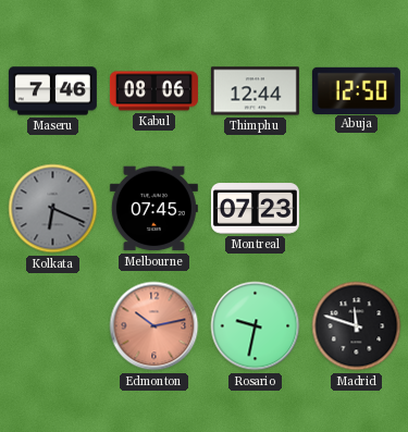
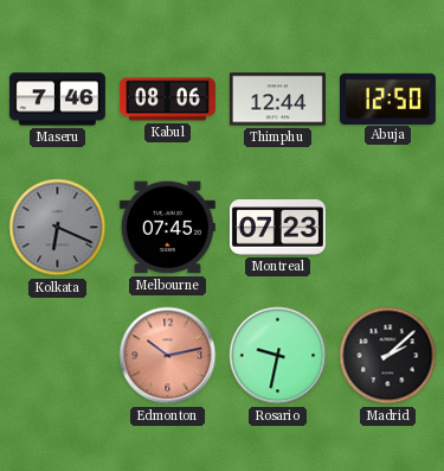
Madrid: 11:48 -> 2:08
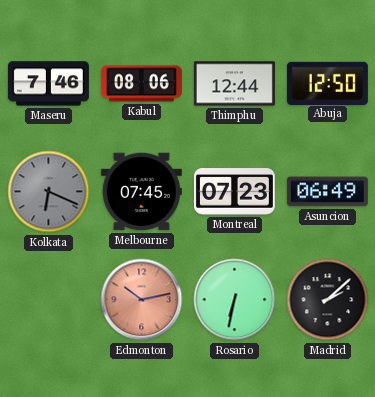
Asuncion: none -> 06:49
Rosario: 9:32 -> 6:32
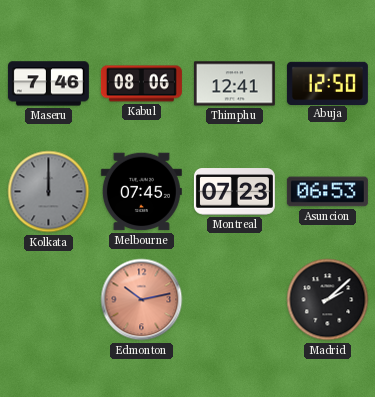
Thimphu: 12:44 -> 12:41
Kolkata: 6:19 -> 12:00
Asuncion: 06:49 -> 06:53
Rosario: 6:32 -> none
